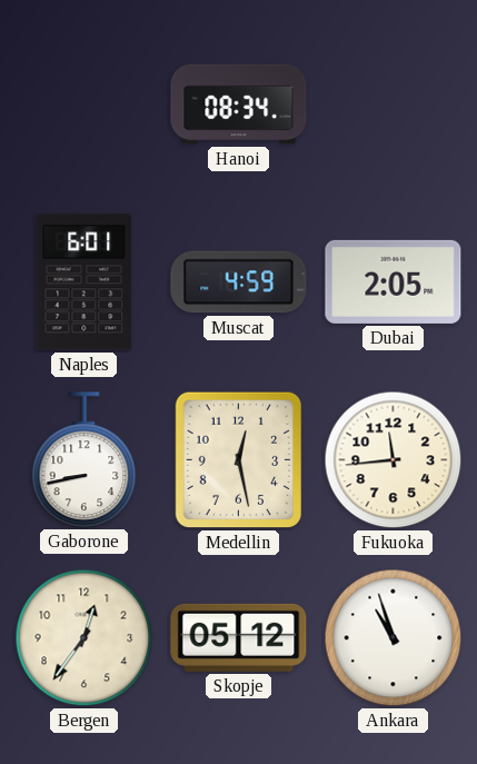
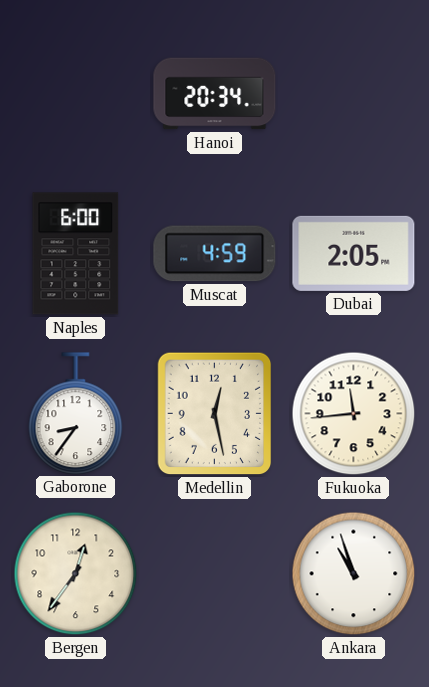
Hanoi: 08:34 -> 20:34
Naples: 6:01 -> 6:00
Gaborone: 8:43 -> 8:36
Skopje: 05:12 -> none
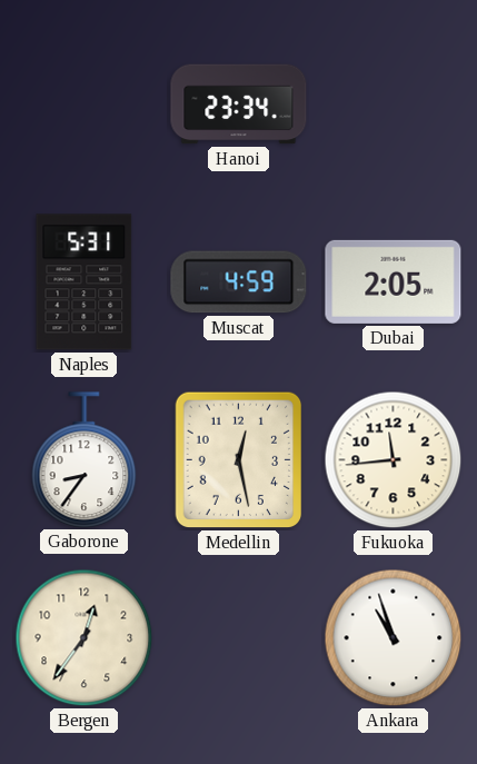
Hanoi: 20:34 -> 23:34
Naples: 6:00 -> 5:31
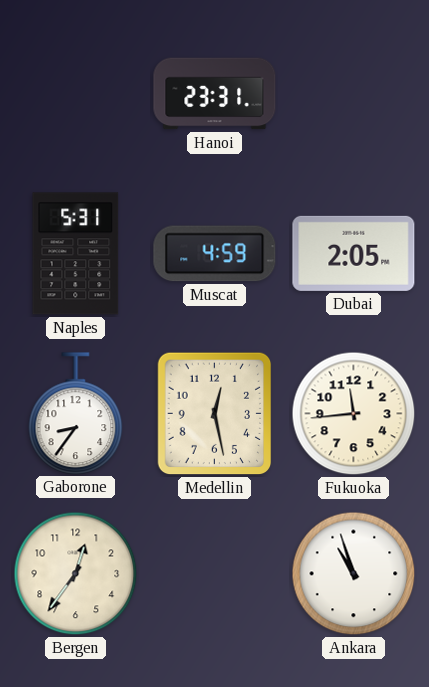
Hanoi: 23:34 -> 23:31
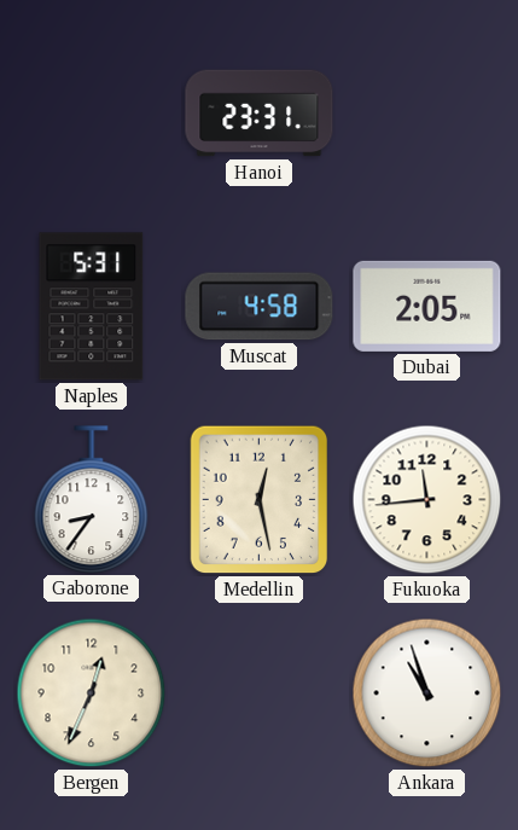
Muscat: 4:59 -> 4:58
Bergen: 12:36 -> 12:34
